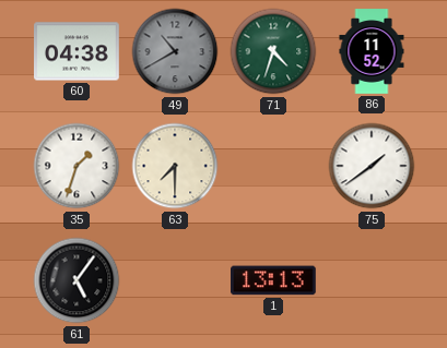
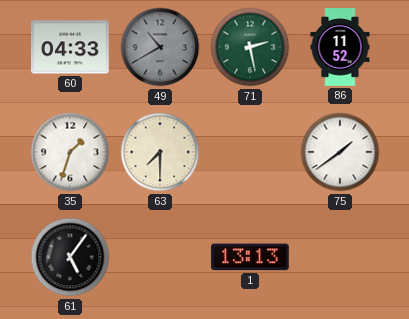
60: 04:38 -> 04:33
71: 4:33 -> 2:28
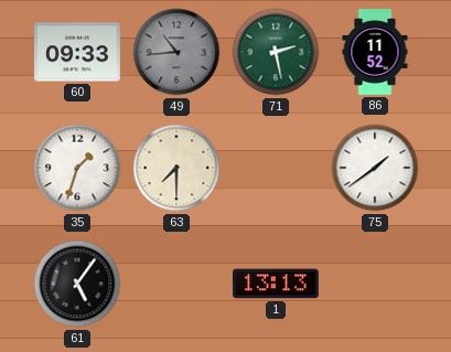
60: 04:33 -> 09:33
49: 10:40 -> 10:44
